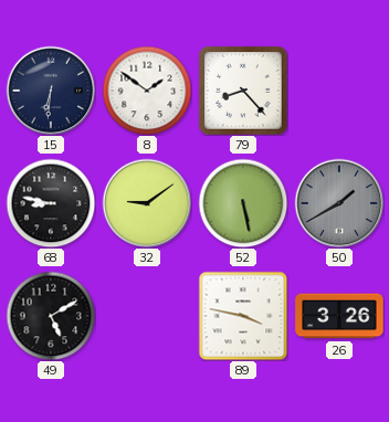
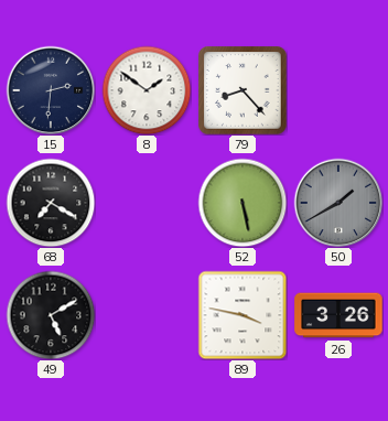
15: 6:31 -> 2:31
68: 8:47 -> 7:20
32: 9:09 -> none
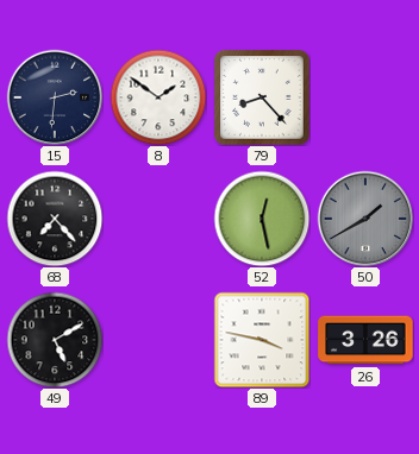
68: 7:20 -> 7:23
52: 5:28 -> 12:28
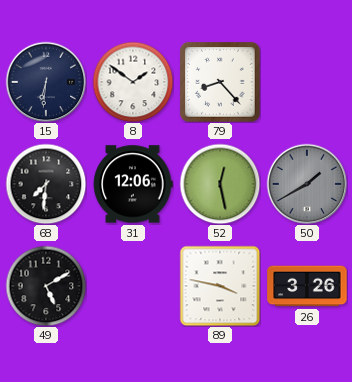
15: 2:31 -> 6:31
68: 7:23 -> 7:31
31: none -> 12:06
